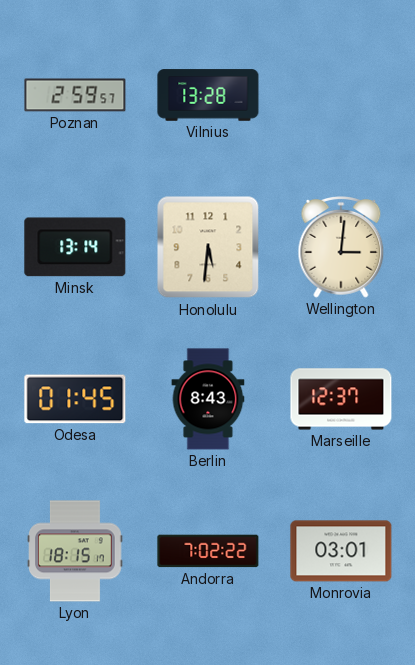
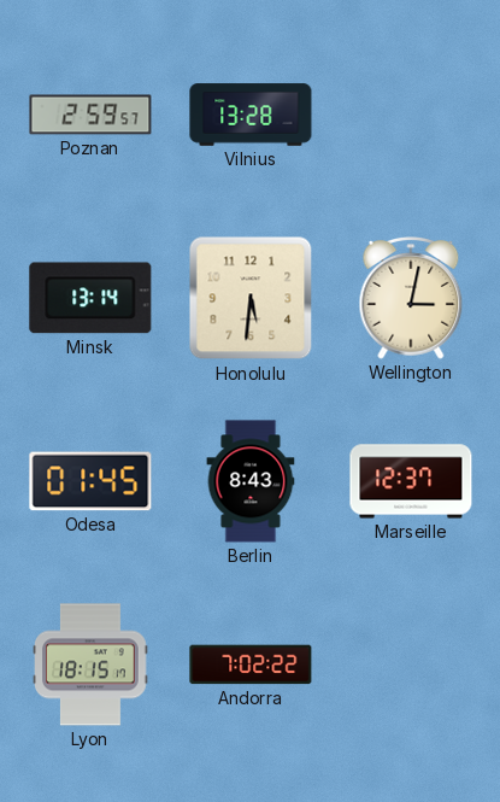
Wellington: 3:01 -> 3:02
Monrovia: 03:01 -> none
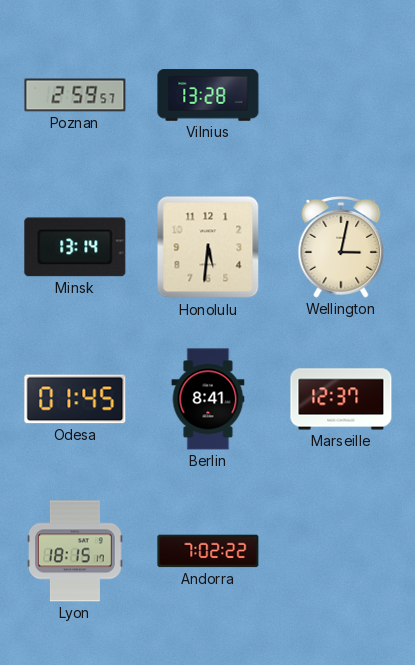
Berlin: 8:43 -> 8:41
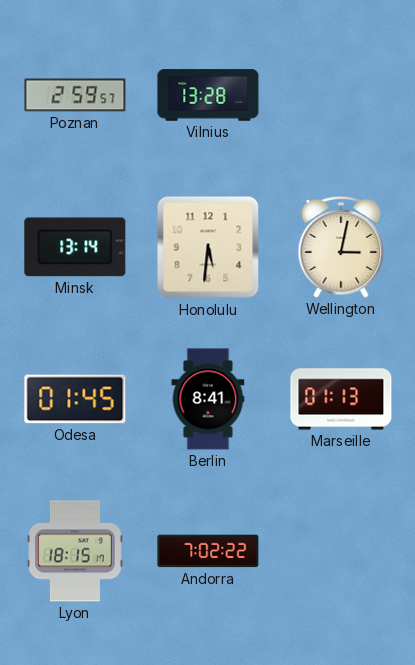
Marseille: 12:37 -> 01:13
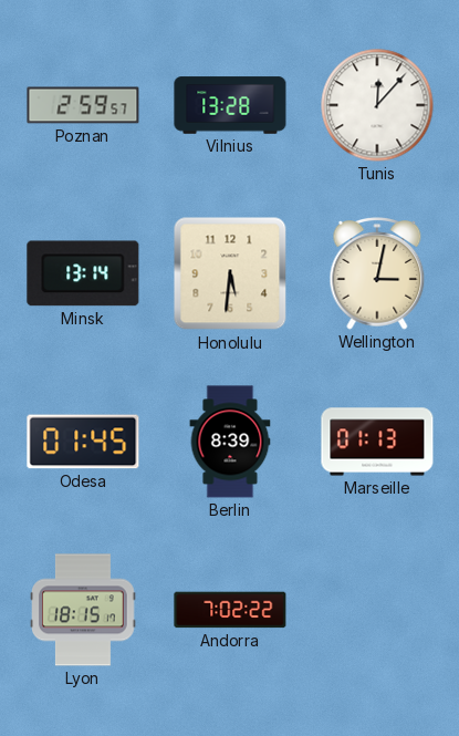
Tunis: none -> 12:07
Berlin: 8:41 -> 8:39
